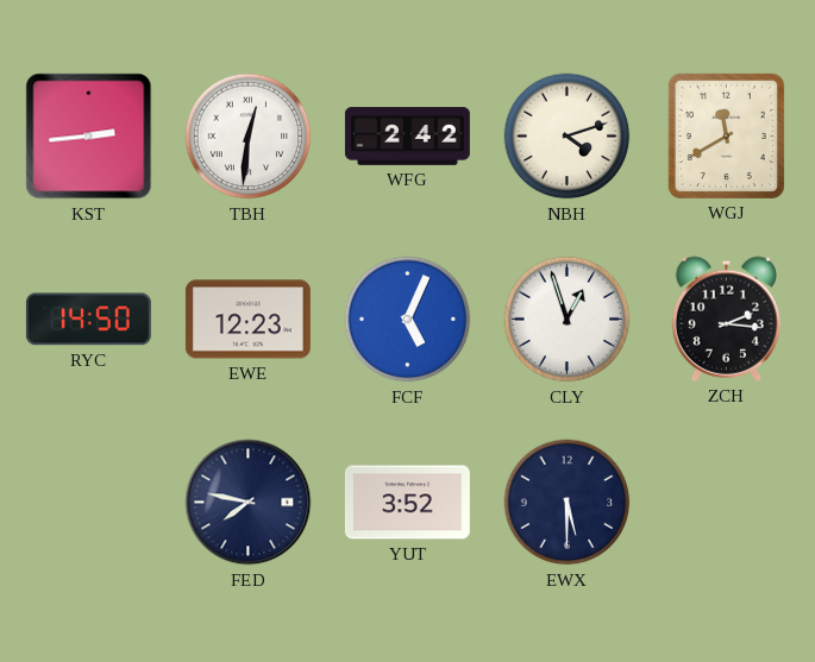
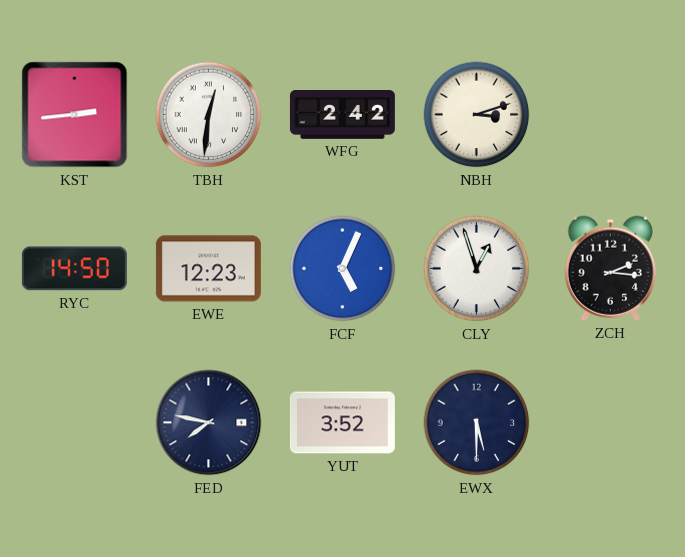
NBH: 4:12 -> 3:12
WGJ: 11:40 -> none
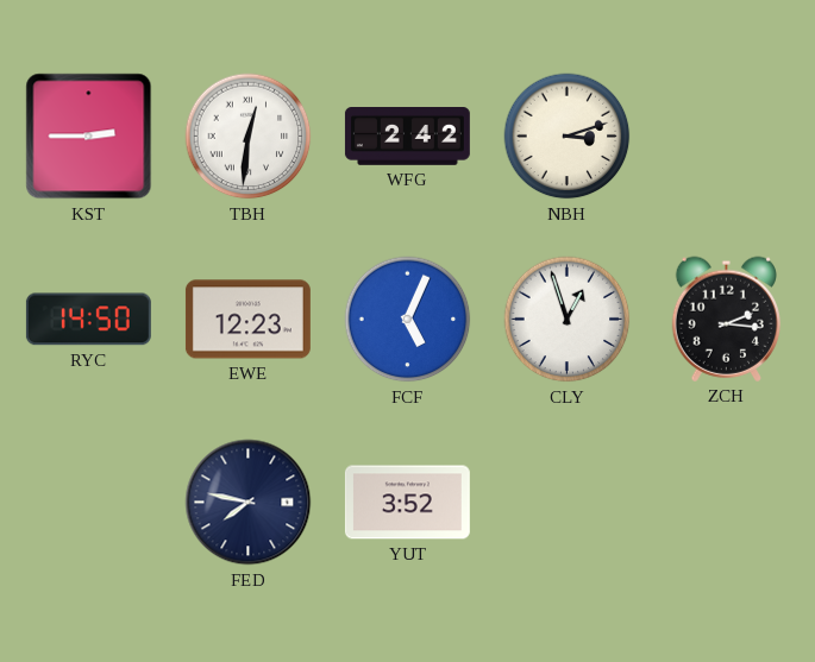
KST: 2:44 -> 2:45
EWX: 5:30 -> none
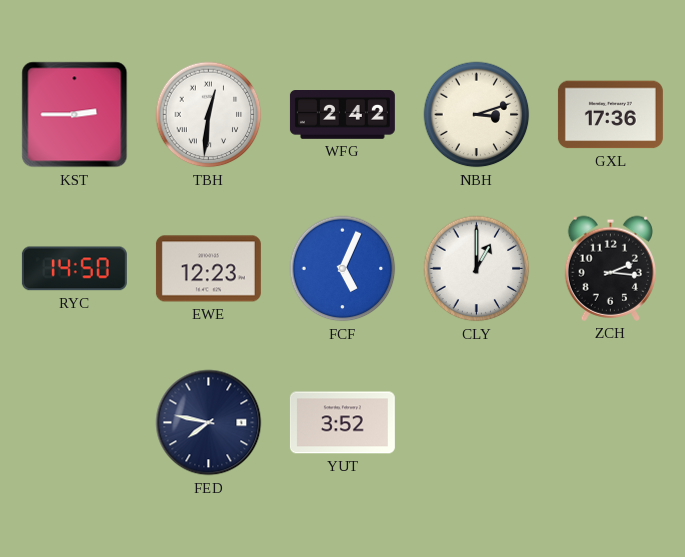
GXL: none -> 17:36
CLY: 12:57 -> 1:00
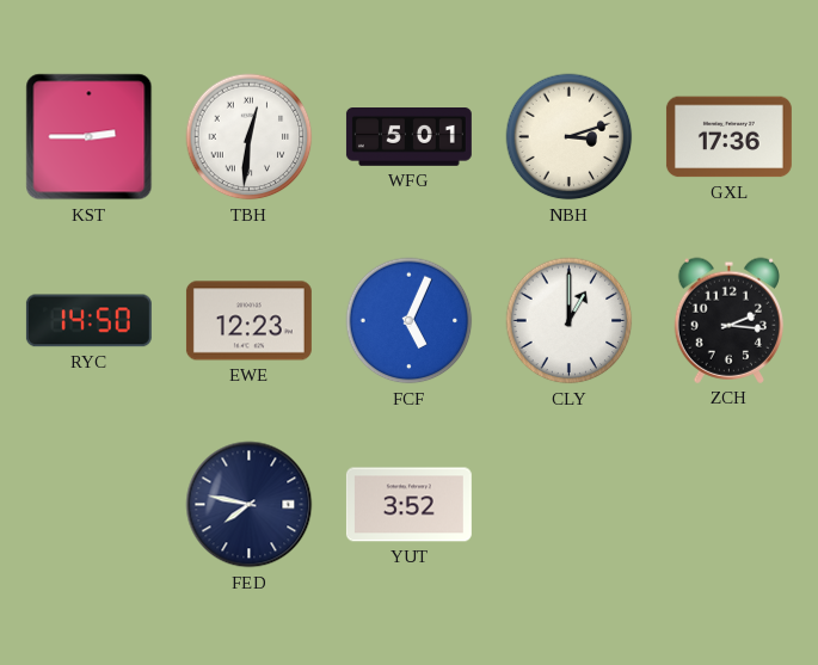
WFG: 2:42 -> 5:01
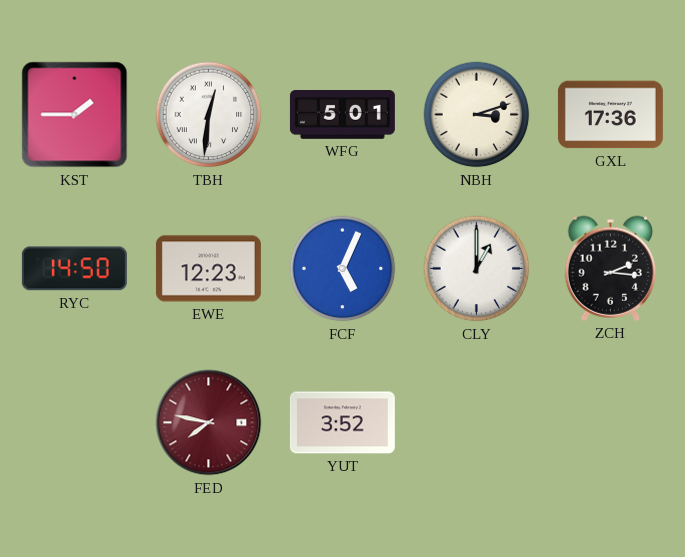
KST: 2:45 -> 1:45
FED dial: navy -> burgundy
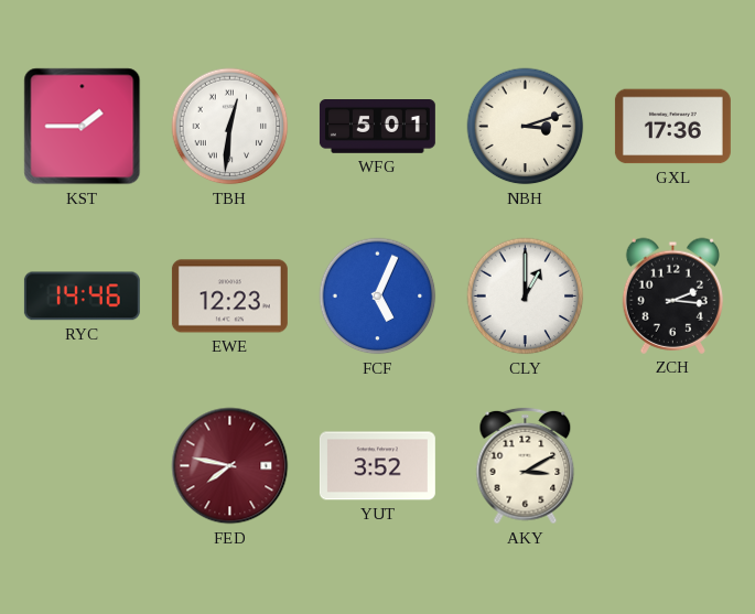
RYC: 14:50 -> 14:46
AKY: none -> 3:10
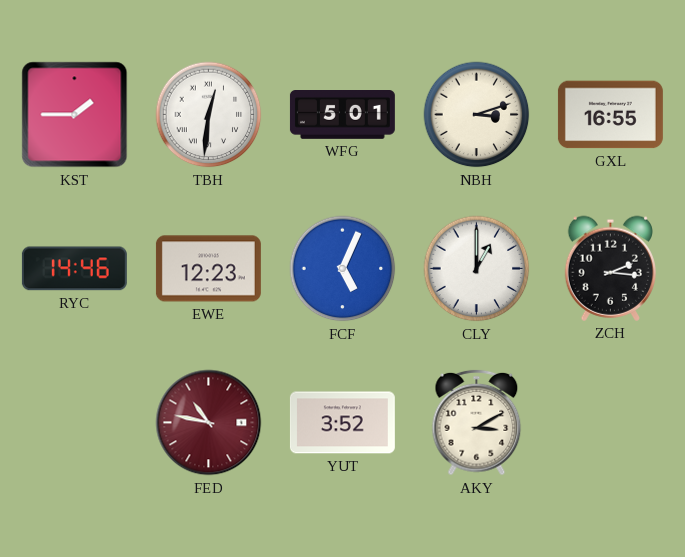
GXL: 17:36 -> 16:55
FED: 7:47 -> 10:47
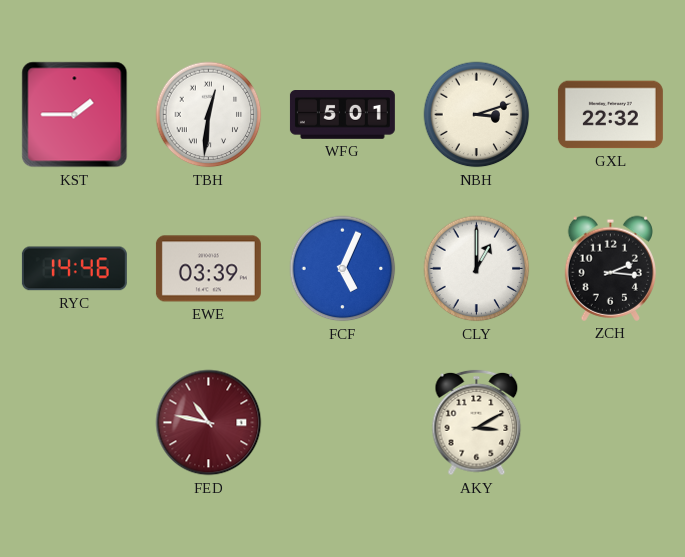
GXL: 16:55 -> 22:32
EWE: 12:23 -> 03:39
YUT: 3:52 -> none
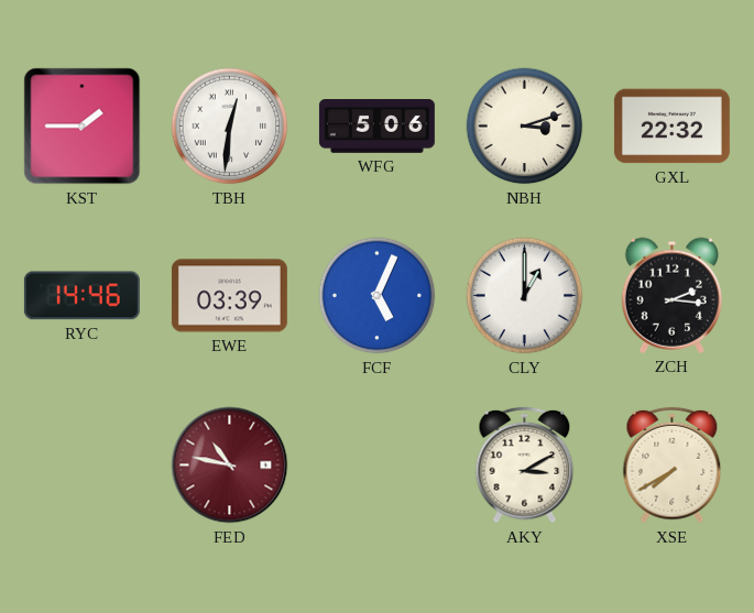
WFG: 5:01 -> 5:06
XSE: none -> 7:40
